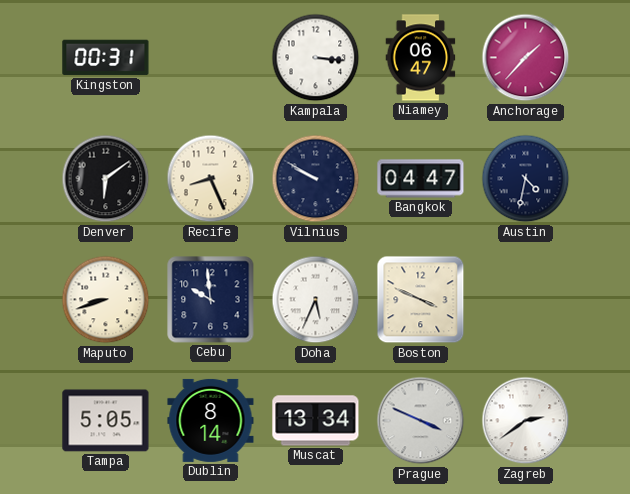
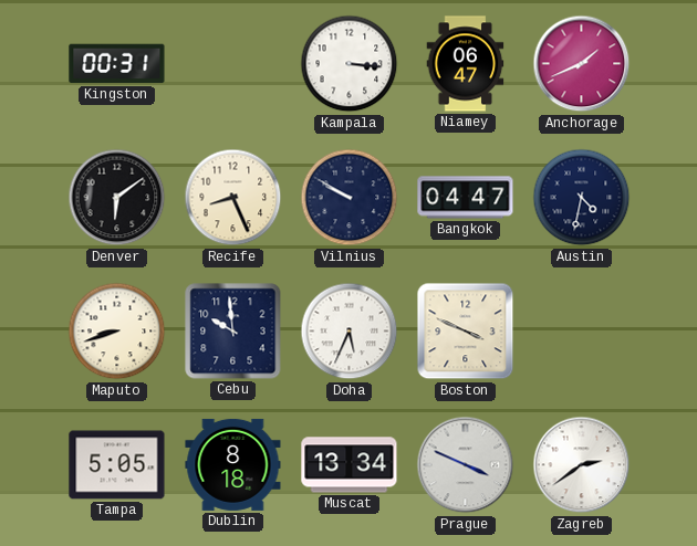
Anchorage: 1:37 -> 1:41
Dublin: 8:14 -> 8:18
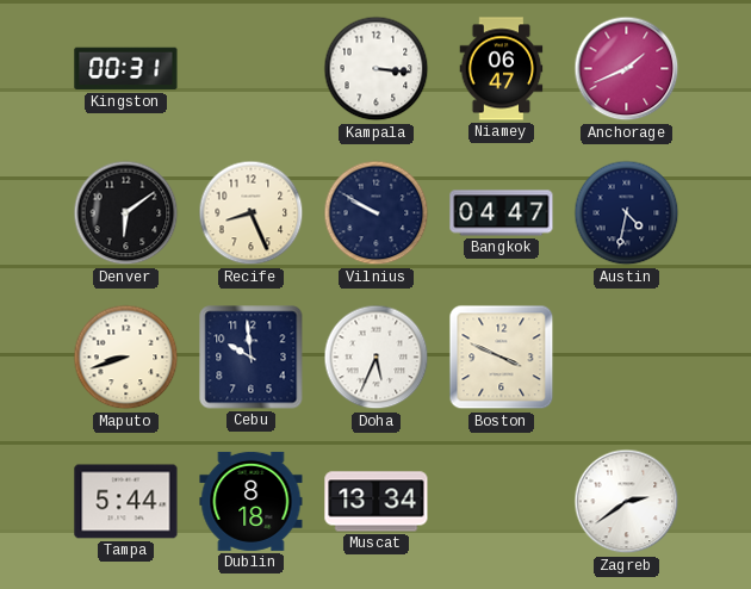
Tampa: 5:05 -> 5:44
Prague: 3:49 -> none
